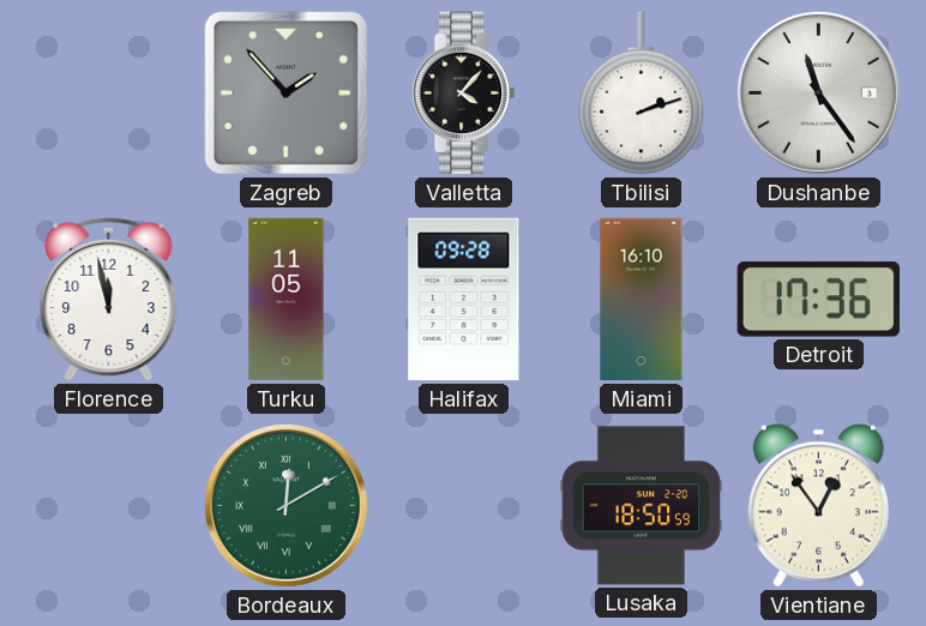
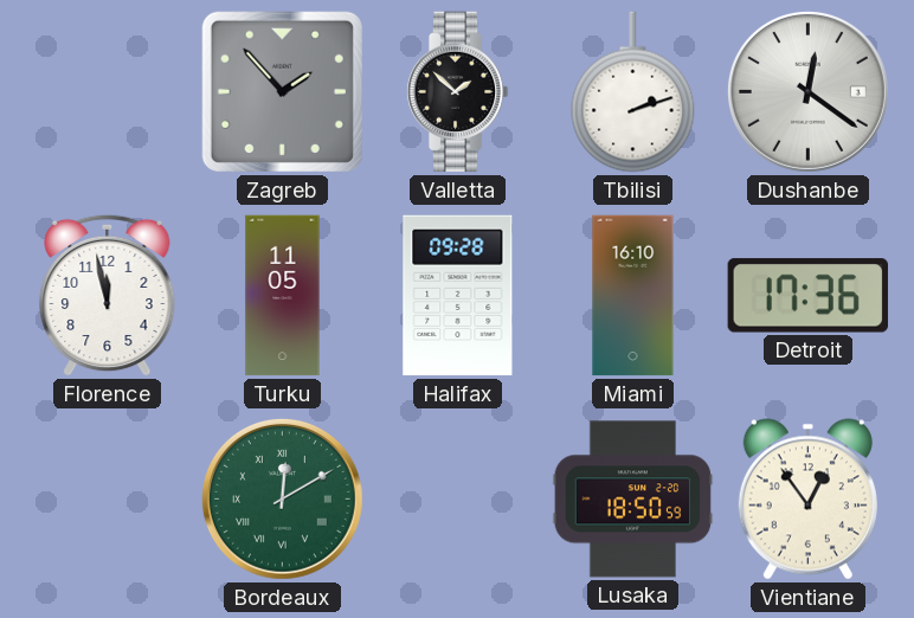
Valletta: 4:07 -> 1:52
Dushanbe: 11:24 -> 12:21
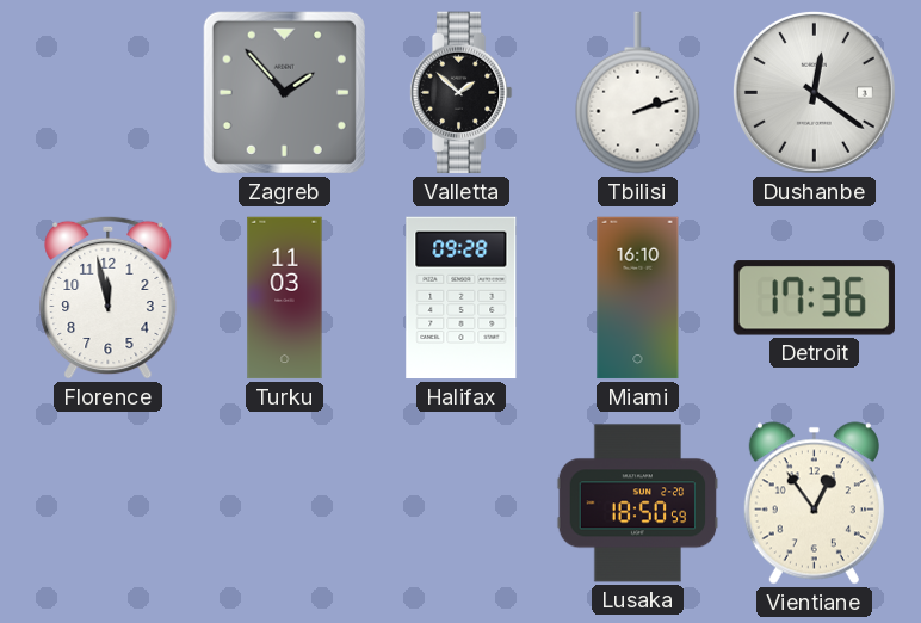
Turku: 11:05 -> 11:03
Bordeaux: 12:10 -> none
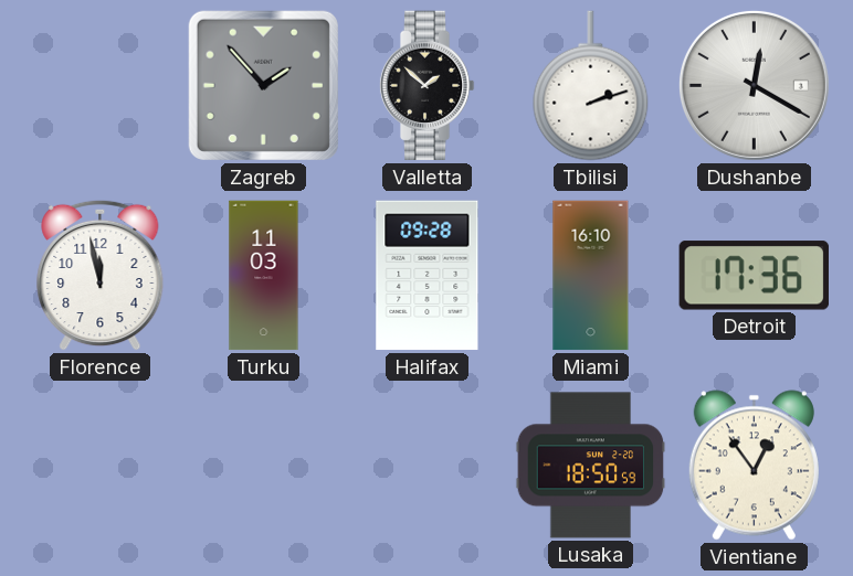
Dushanbe: 12:21 -> 12:20
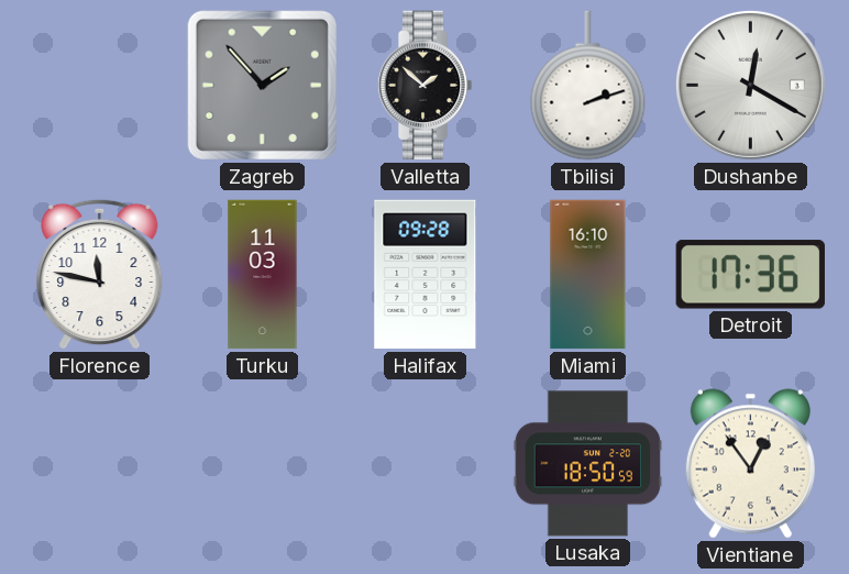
Florence: 11:58 -> 11:47
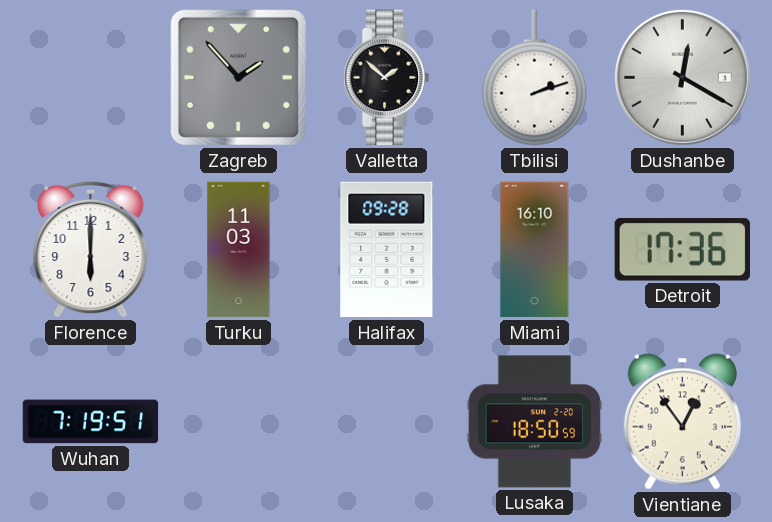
Florence: 11:47 -> 6:00
Wuhan: none -> 7:19
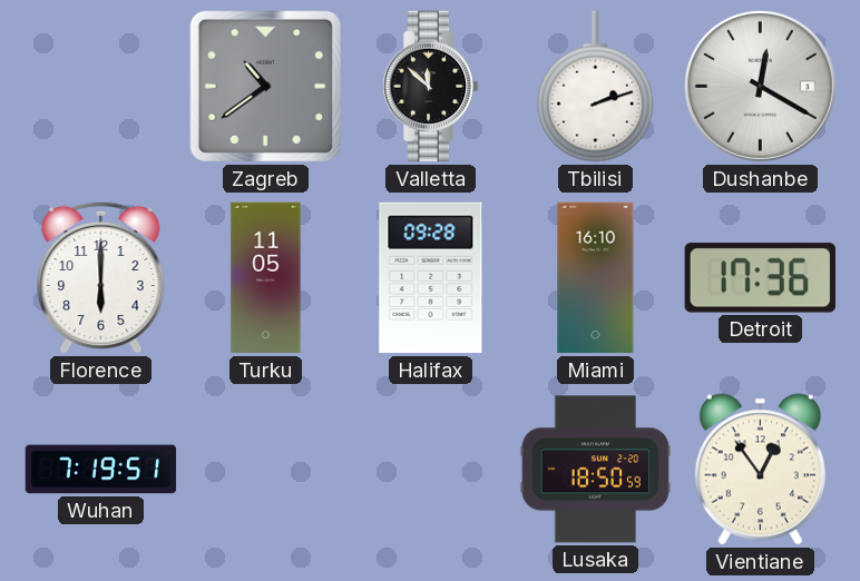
Zagreb: 1:53 -> 10:39
Valletta: 1:52 -> 11:52
Turku: 11:03 -> 11:05
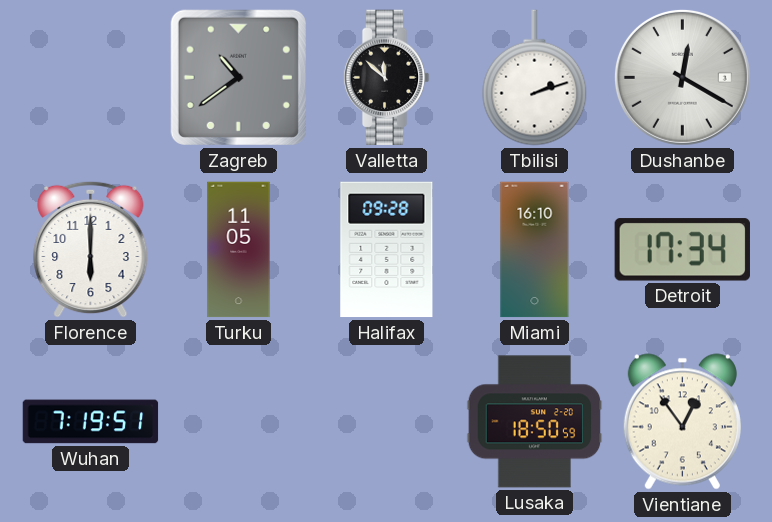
Detroit: 17:36 -> 17:34
